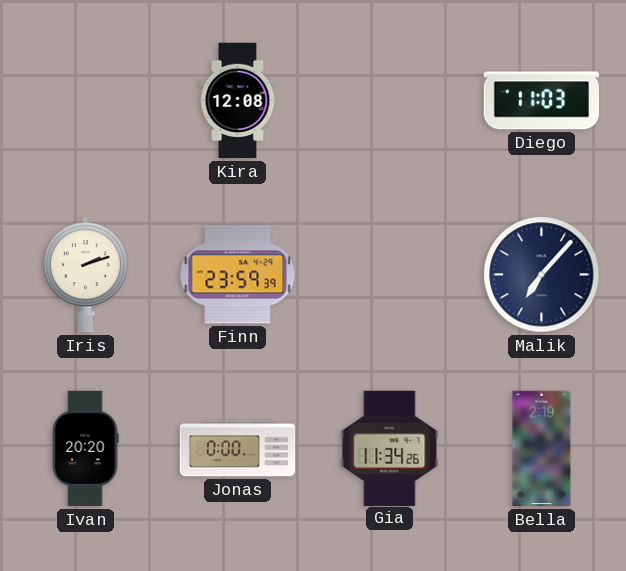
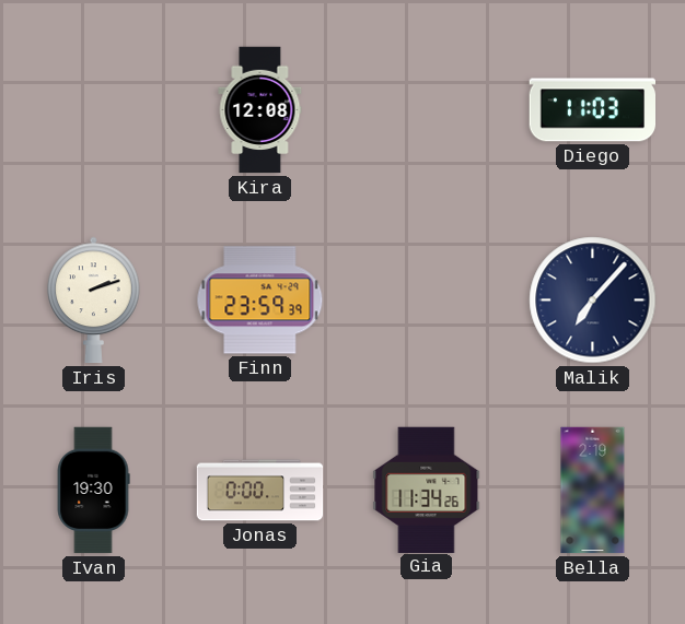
Ivan: 20:20 -> 19:30
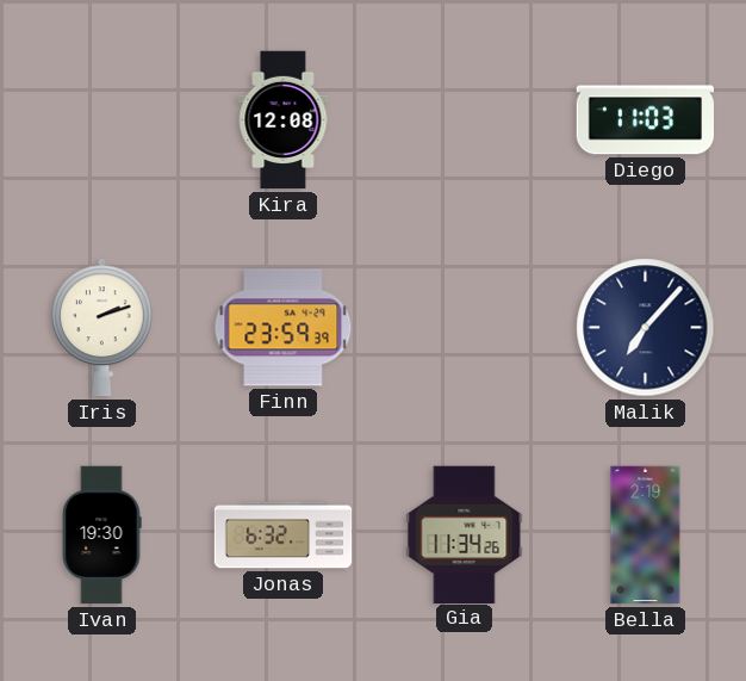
Jonas: 0:00 -> 6:32
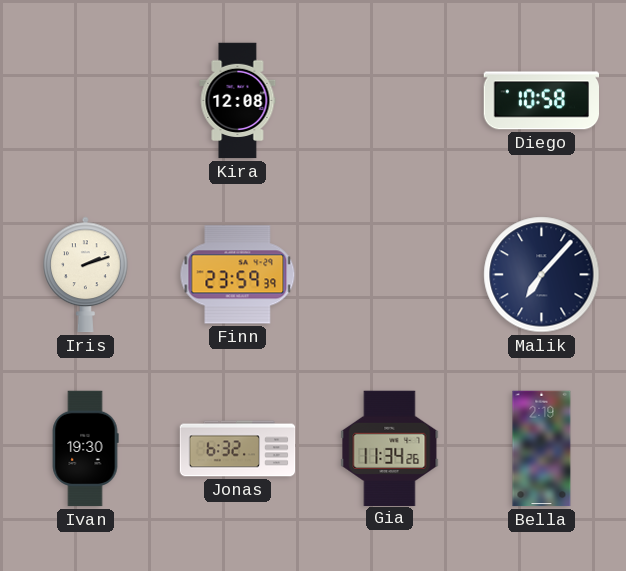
Diego: 11:03 -> 10:58
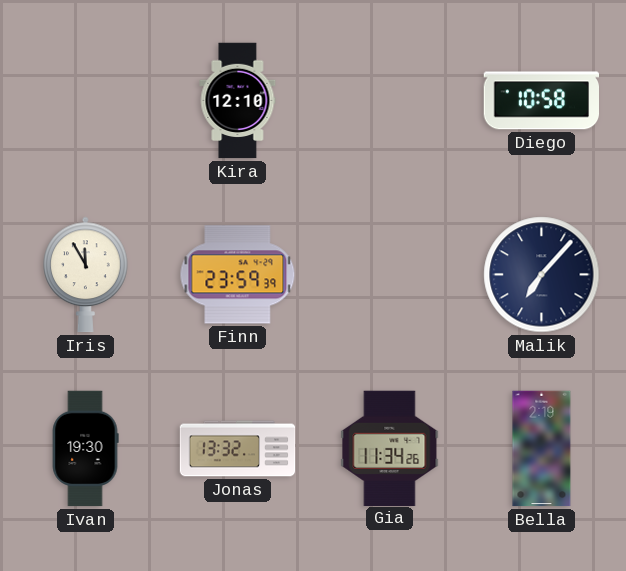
Kira: 12:08 -> 12:10
Iris: 2:12 -> 11:55
Jonas: 6:32 -> 13:32
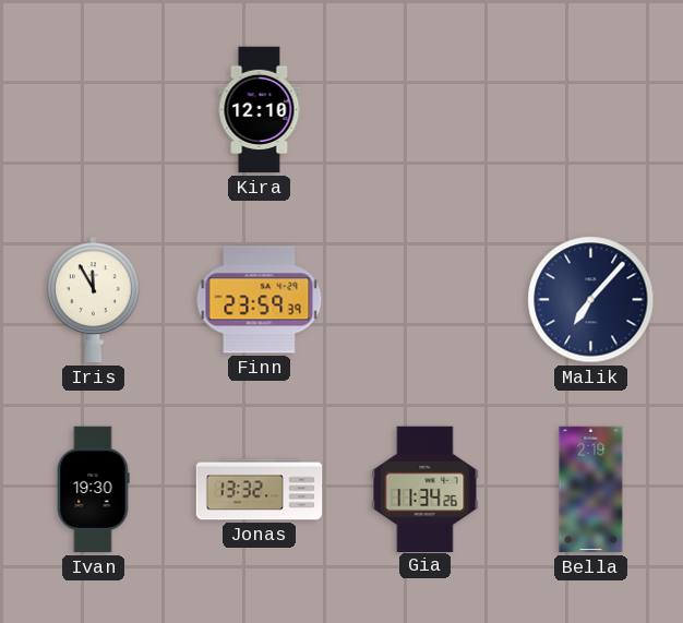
Diego: 10:58 -> none
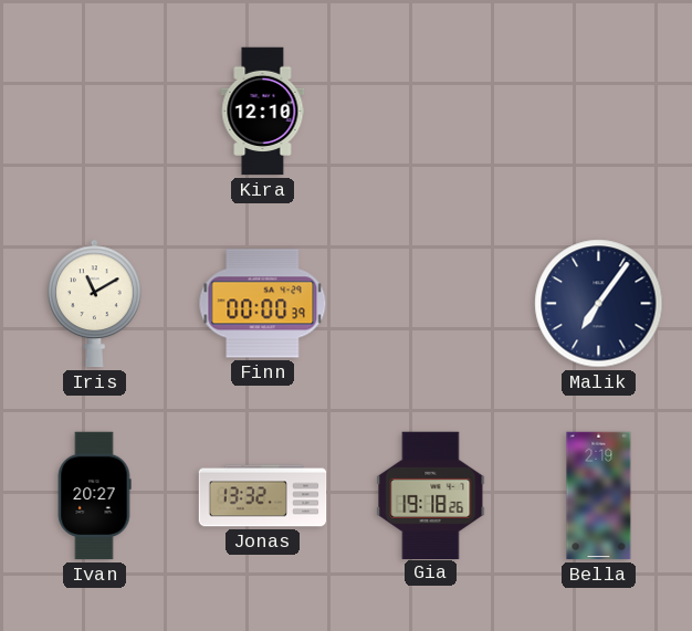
Iris: 11:55 -> 11:10
Finn: 23:59 -> 00:00
Malik: 7:07 -> 7:06
Ivan: 19:30 -> 20:27
Gia: 11:34 -> 19:18
